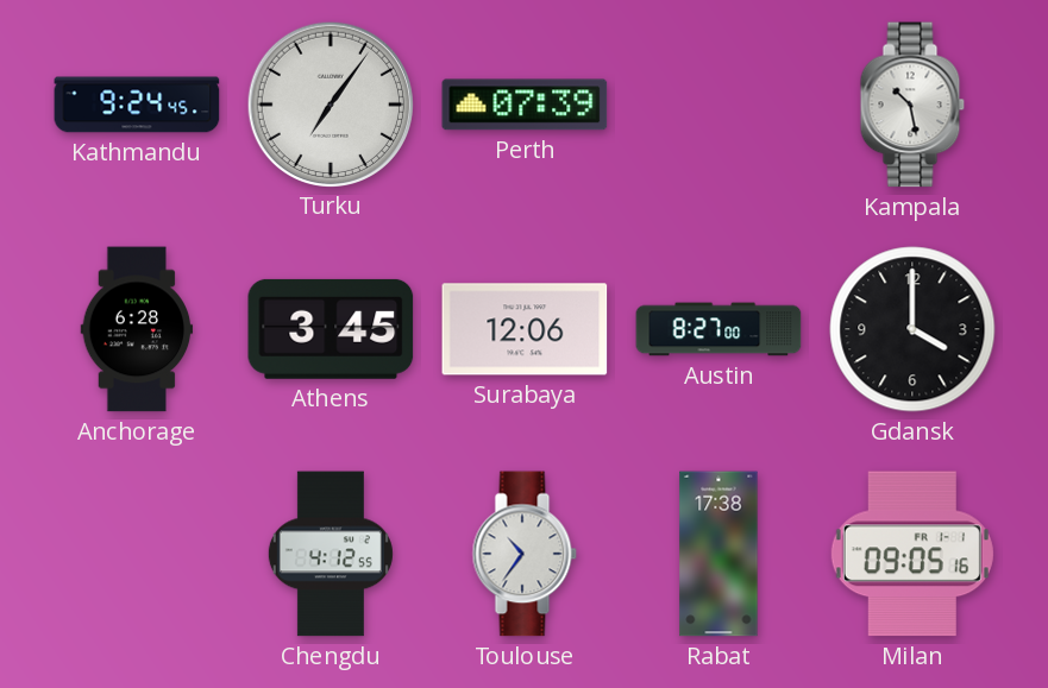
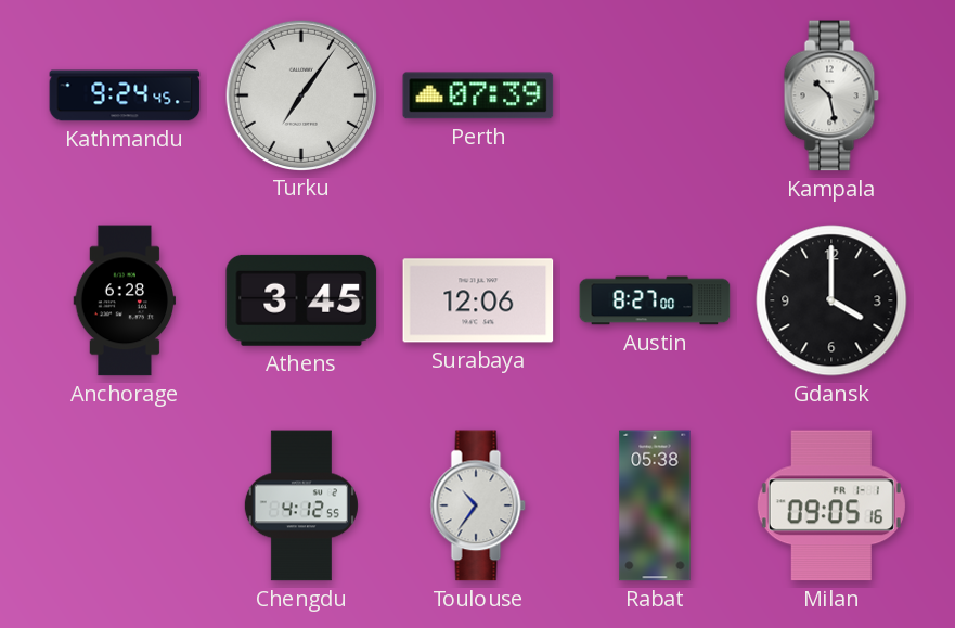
Rabat: 17:38 -> 05:38
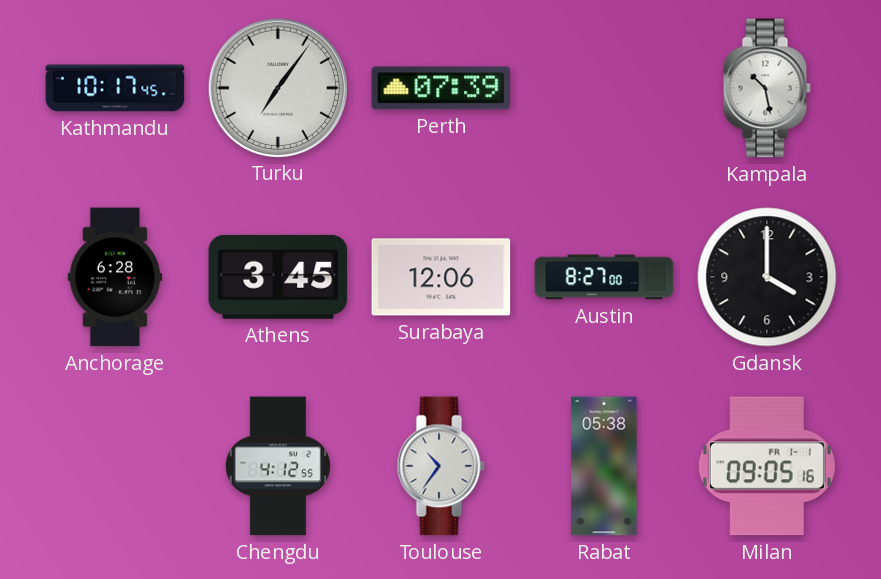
Kathmandu: 9:24 -> 10:17
